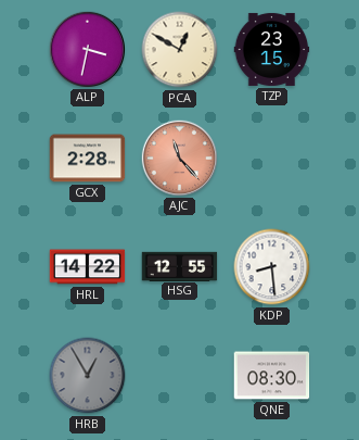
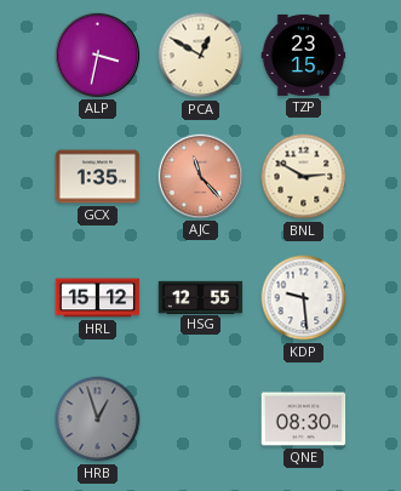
GCX: 2:28 -> 1:35
BNL: none -> 2:50
HRL: 14:22 -> 15:12
KDP: 8:29 -> 9:29
HRB: 12:55 -> 12:57
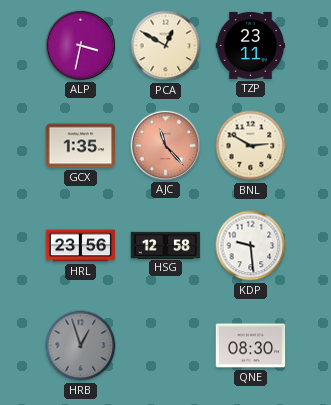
TZP: 23:15 -> 23:11
HRL: 15:12 -> 23:56
HSG: 12:55 -> 12:58
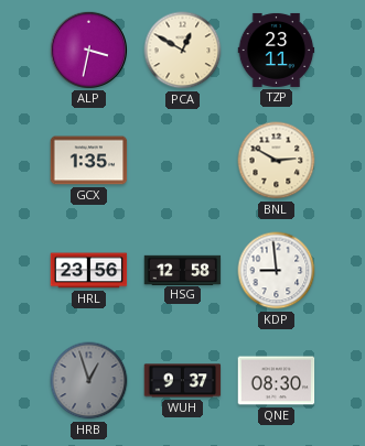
AJC: 11:23 -> none
KDP: 9:29 -> 8:59
WUH: none -> 9:37
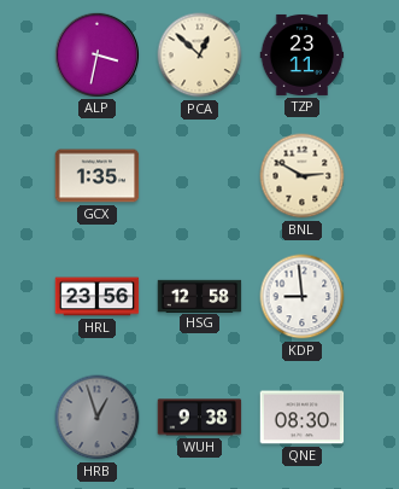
PCA: 12:50 -> 12:52
WUH: 9:37 -> 9:38
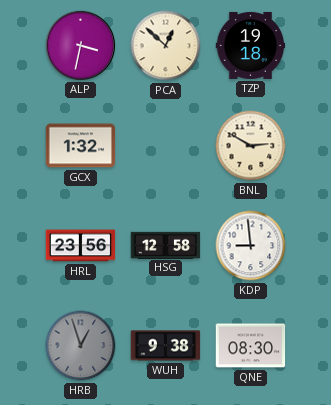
TZP: 23:11 -> 19:18
GCX: 1:35 -> 1:32
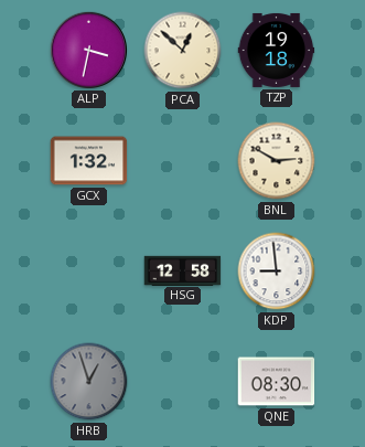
HRL: 23:56 -> none
WUH: 9:38 -> none
